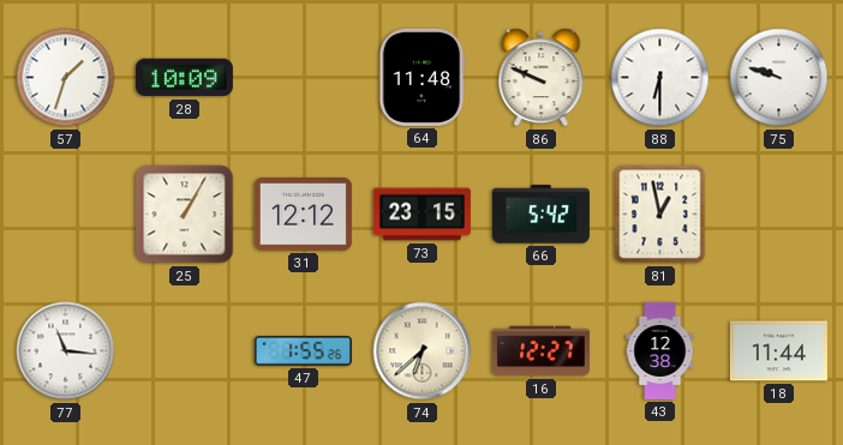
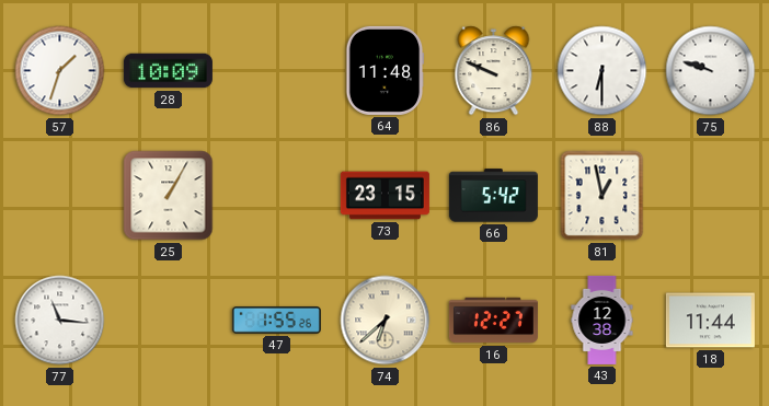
31: 12:12 -> none
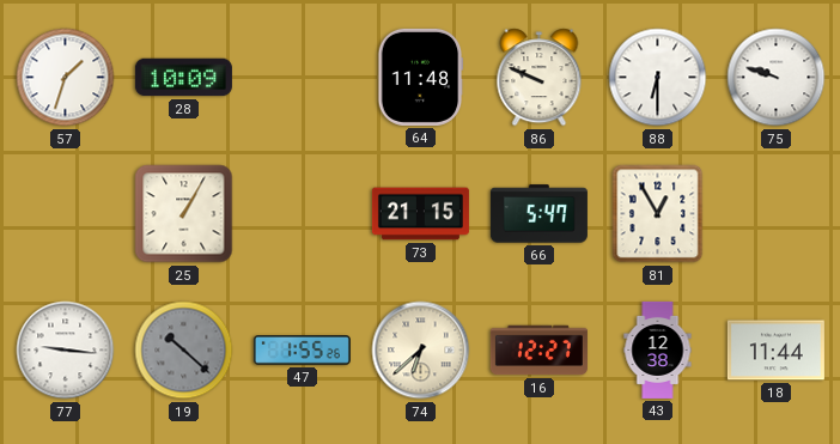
73: 23:15 -> 21:15
66: 5:42 -> 5:47
81: 12:58 -> 12:55
77: 11:16 -> 9:16
19: none -> 10:22
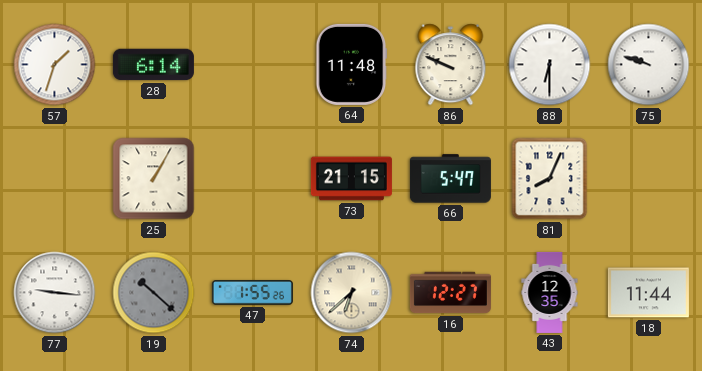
28: 10:09 -> 6:14
81: 12:55 -> 8:04
43: 12:38 -> 12:35
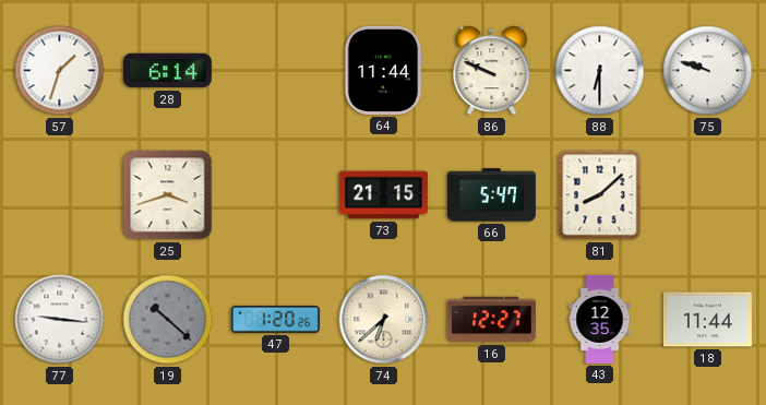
64: 11:48 -> 11:44
25: 1:05 -> 3:42
81: 8:04 -> 8:08
47: 1:55 -> 1:20
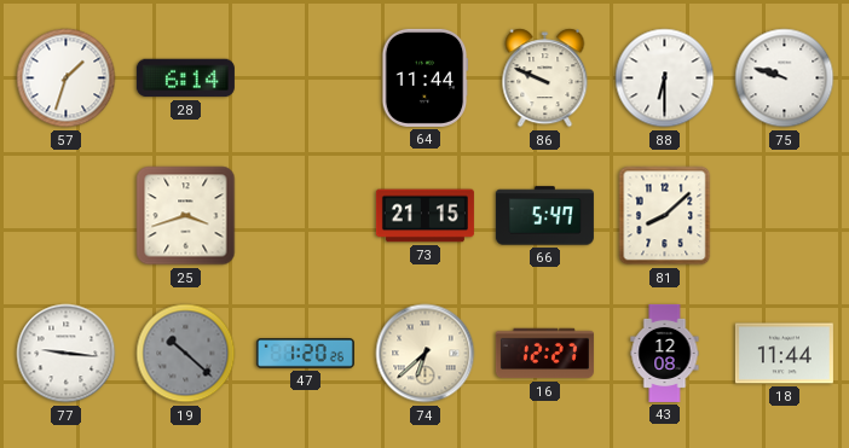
43: 12:35 -> 12:08
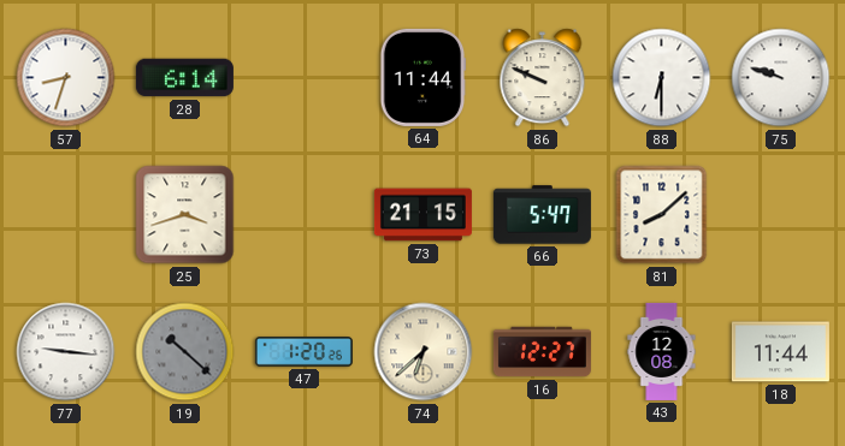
57: 1:33 -> 8:33
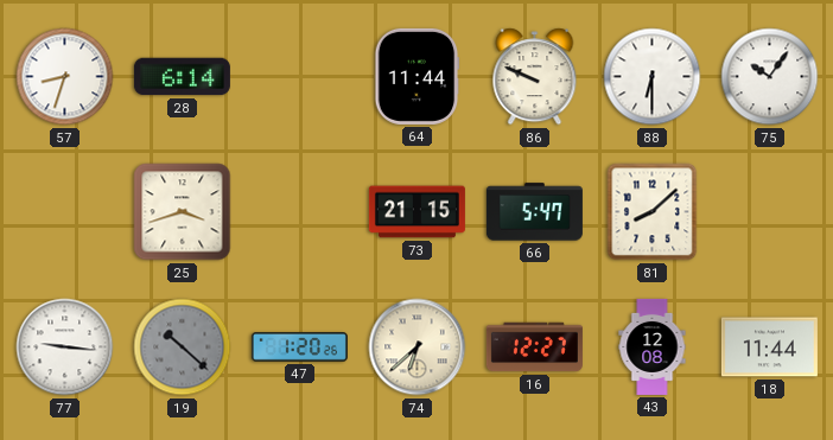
75: 9:48 -> 10:06
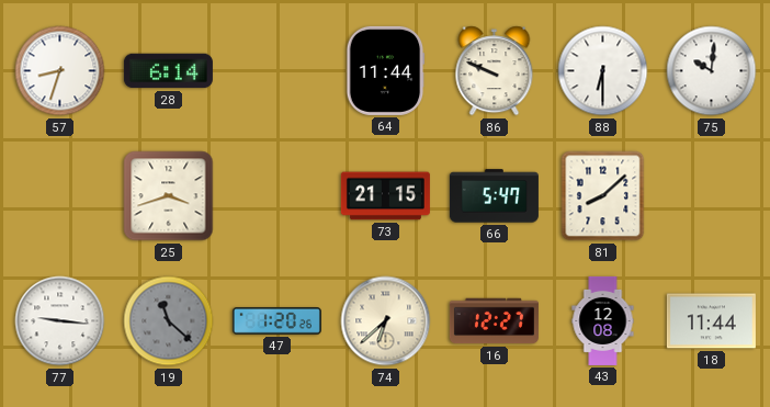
75: 10:06 -> 10:01
19: 10:22 -> 11:22
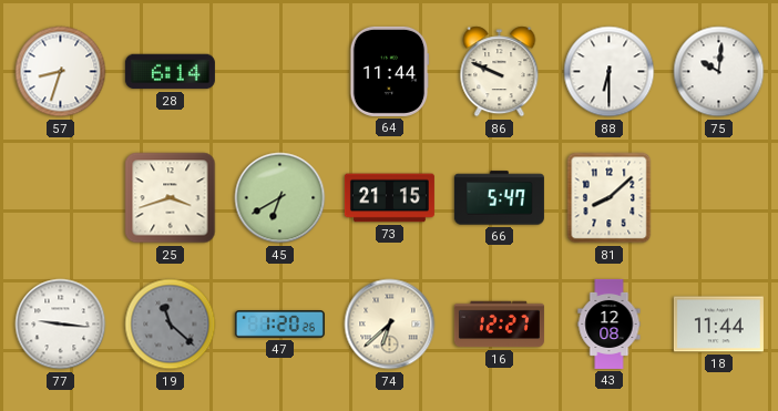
45: none -> 6:40
